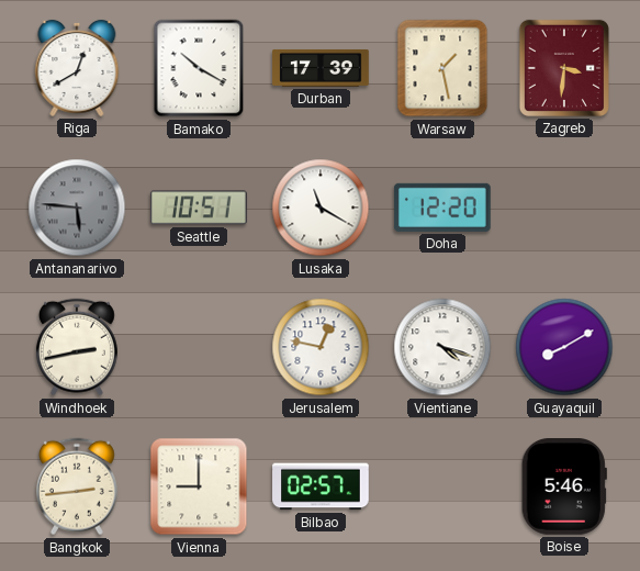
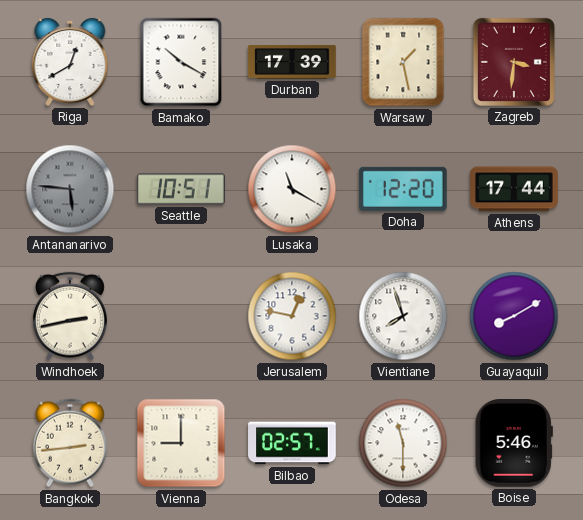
Athens: none -> 17:44
Vientiane: 4:18 -> 7:57
Odesa: none -> 11:30
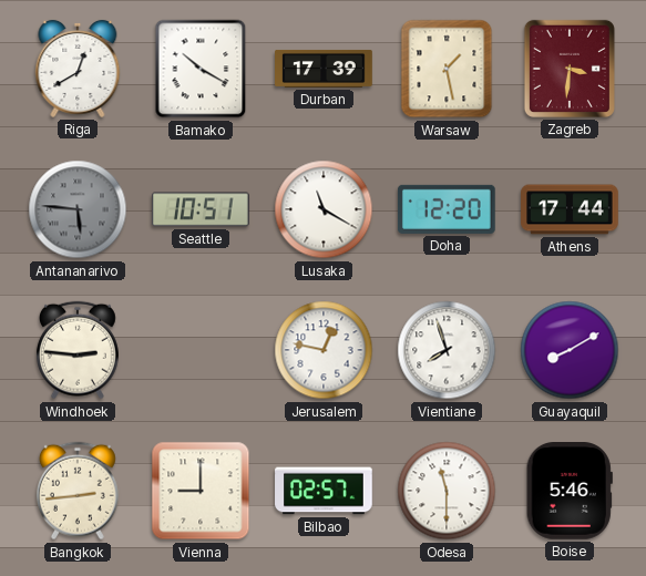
Windhoek: 2:43 -> 2:46
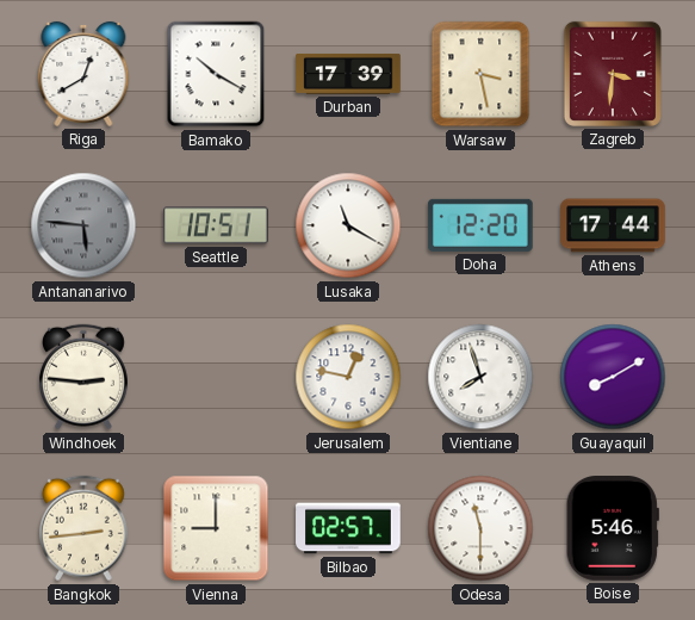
Warsaw: 1:28 -> 3:28
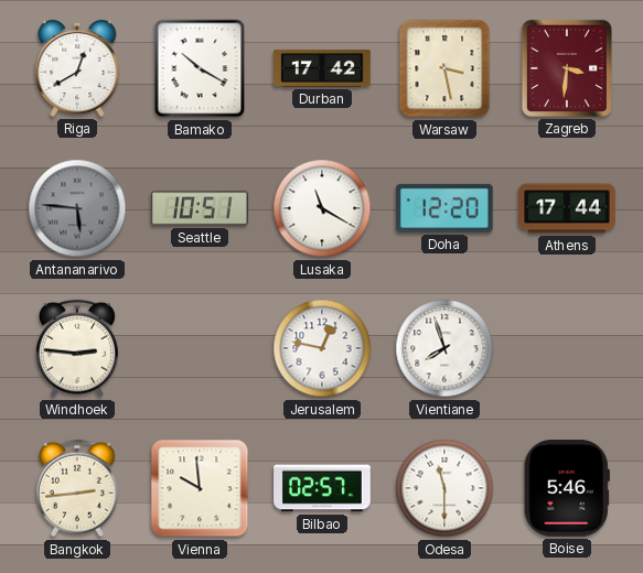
Durban: 17:39 -> 17:42
Guayaquil: 8:10 -> none
Vienna: 9:00 -> 9:59
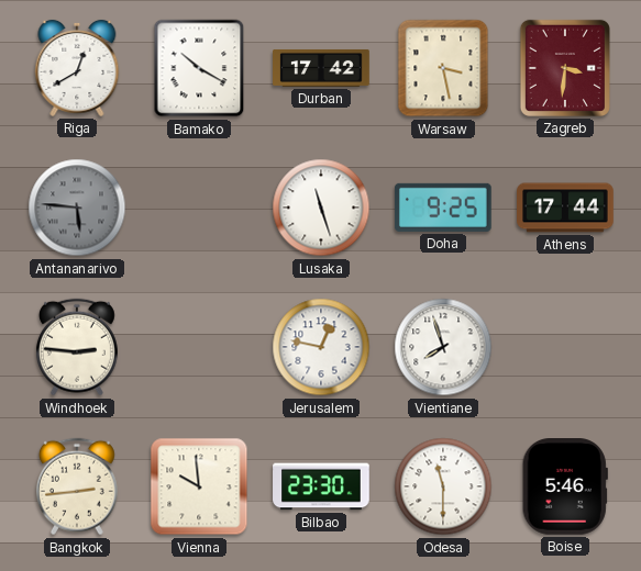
Seattle: 10:51 -> none
Lusaka: 11:20 -> 11:27
Doha: 12:20 -> 9:25
Bilbao: 02:57 -> 23:30
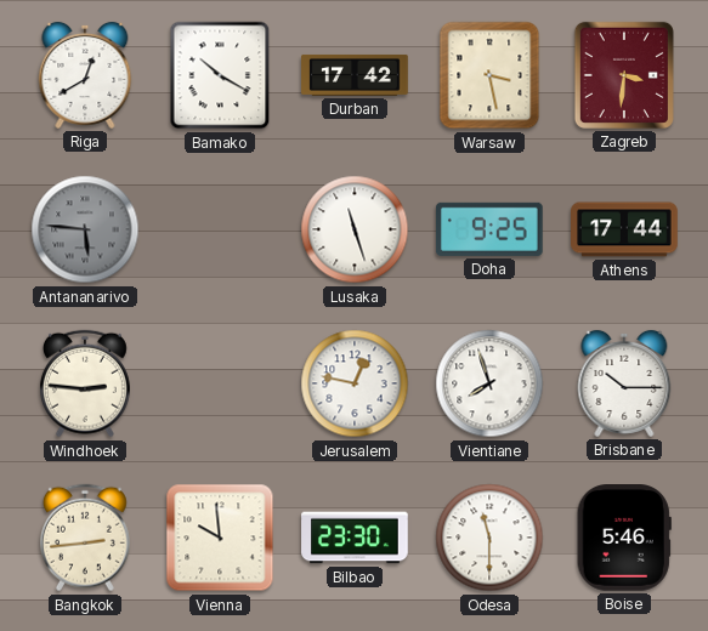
Brisbane: none -> 10:15
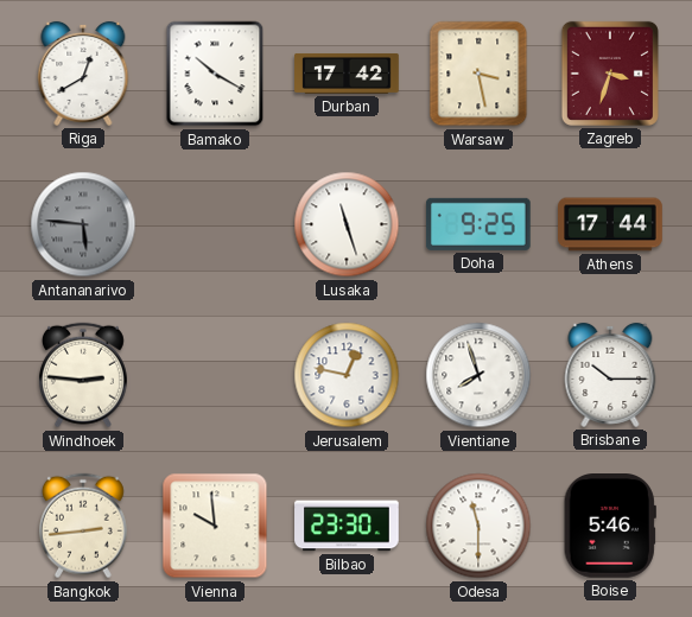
Zagreb: 3:31 -> 3:33
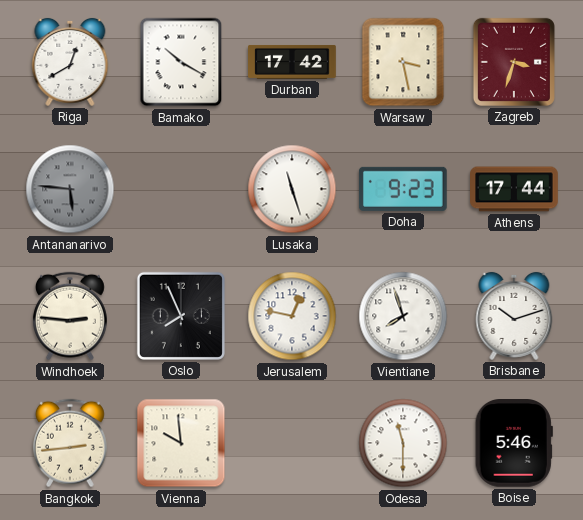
Doha: 9:25 -> 9:23
Oslo: none -> 7:56
Brisbane: 10:15 -> 10:12
Bilbao: 23:30 -> none
